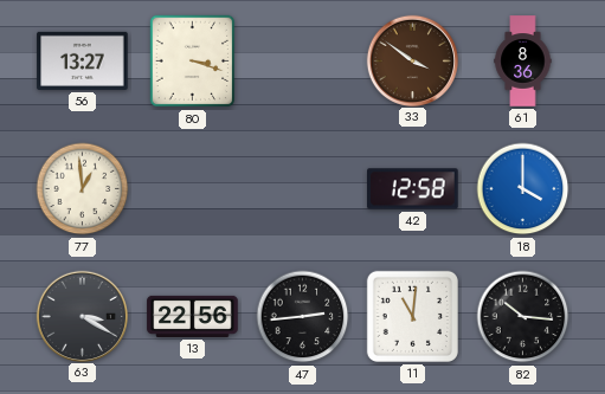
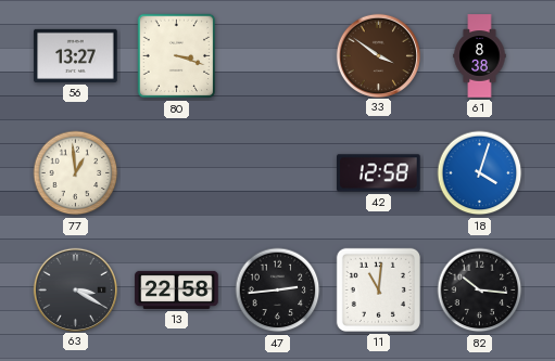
61: 8:36 -> 8:38
18: 4:00 -> 4:03
13: 22:56 -> 22:58
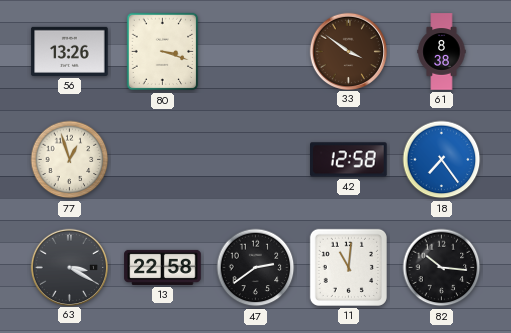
56: 13:27 -> 13:26
77: 12:59 -> 12:57
18: 4:03 -> 7:24
47: 2:44 -> 2:39
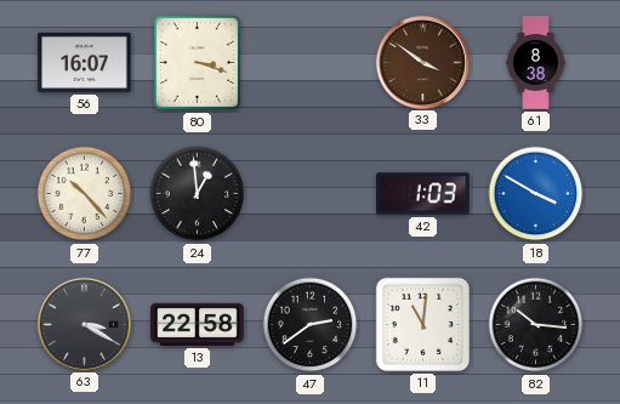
56: 13:26 -> 16:07
77: 12:57 -> 10:23
24: none -> 12:59
42: 12:58 -> 1:03
18: 7:24 -> 3:50
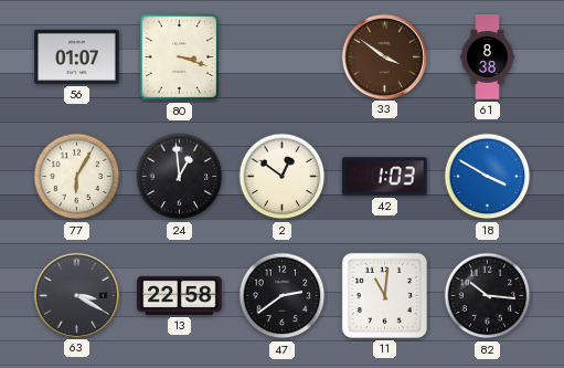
56: 16:07 -> 01:07
77: 10:23 -> 6:05
2: none -> 12:51
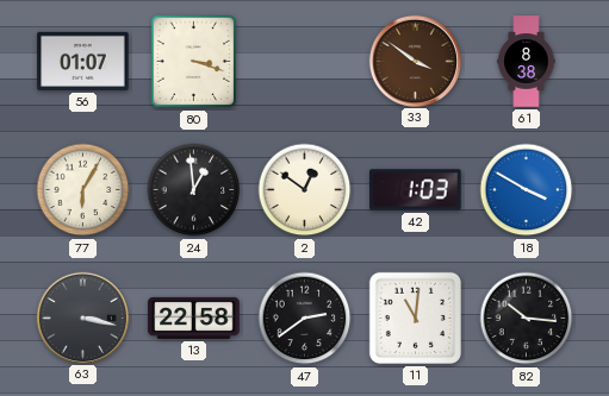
63: 3:20 -> 3:17
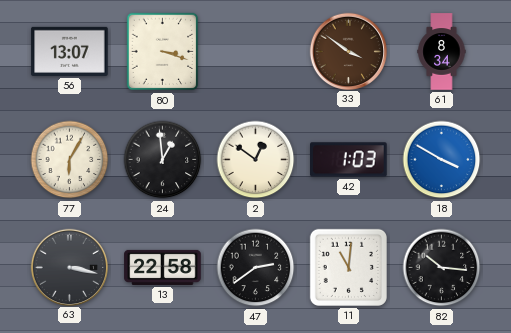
56: 01:07 -> 13:07
61: 8:38 -> 8:34
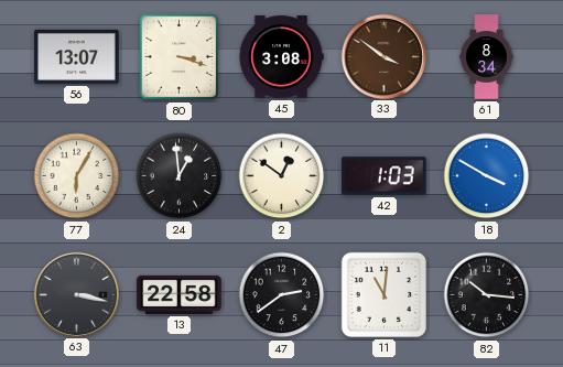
45: none -> 3:08
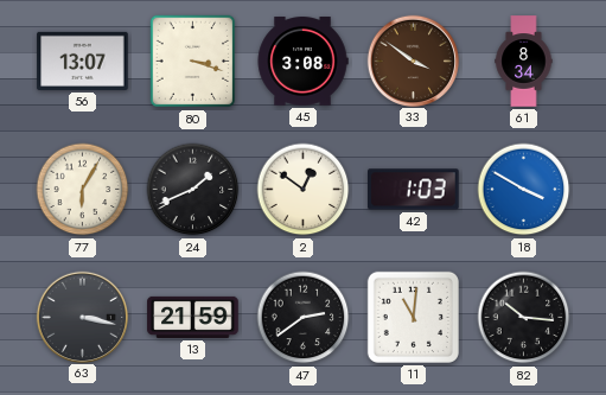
24: 12:59 -> 1:41
13: 22:58 -> 21:59
